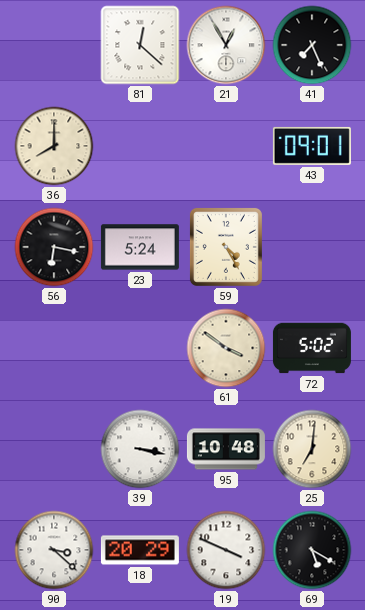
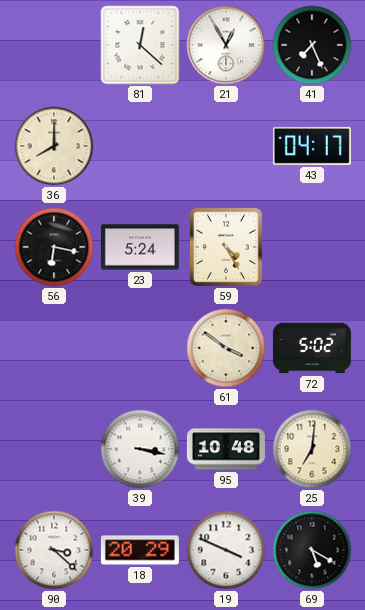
43: 09:01 -> 04:17
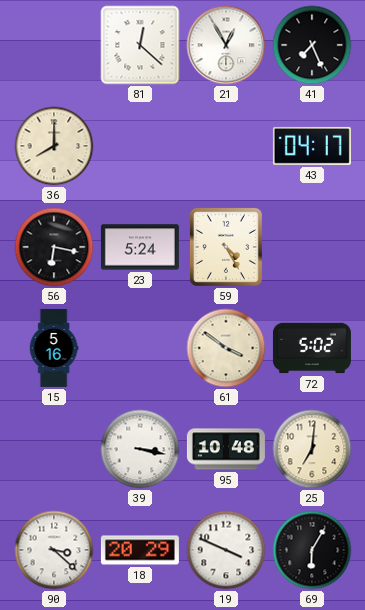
15: none -> 5:16
69: 5:20 -> 6:05
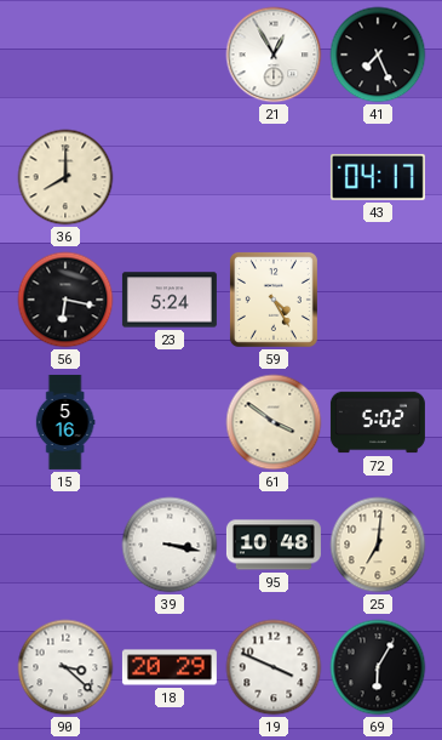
81: 12:22 -> none
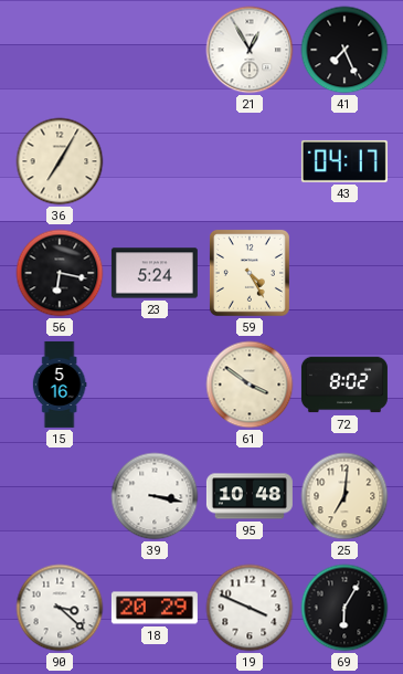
36: 8:00 -> 7:05
72: 5:02 -> 8:02
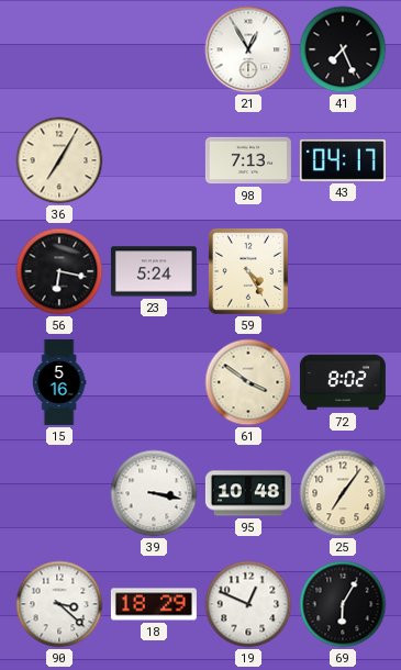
98: none -> 7:13
25: 7:01 -> 7:06
18: 20:29 -> 18:29
19: 3:49 -> 12:49
